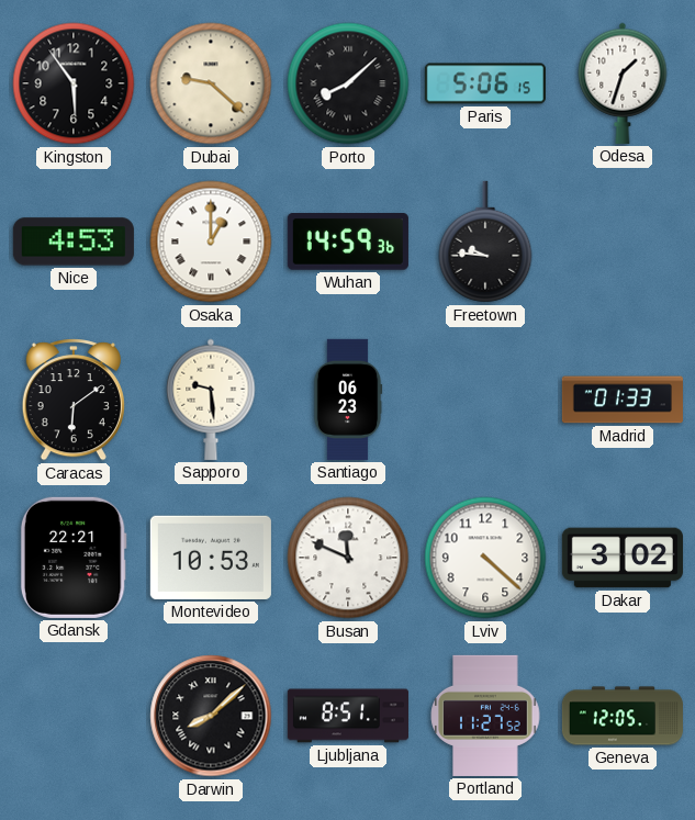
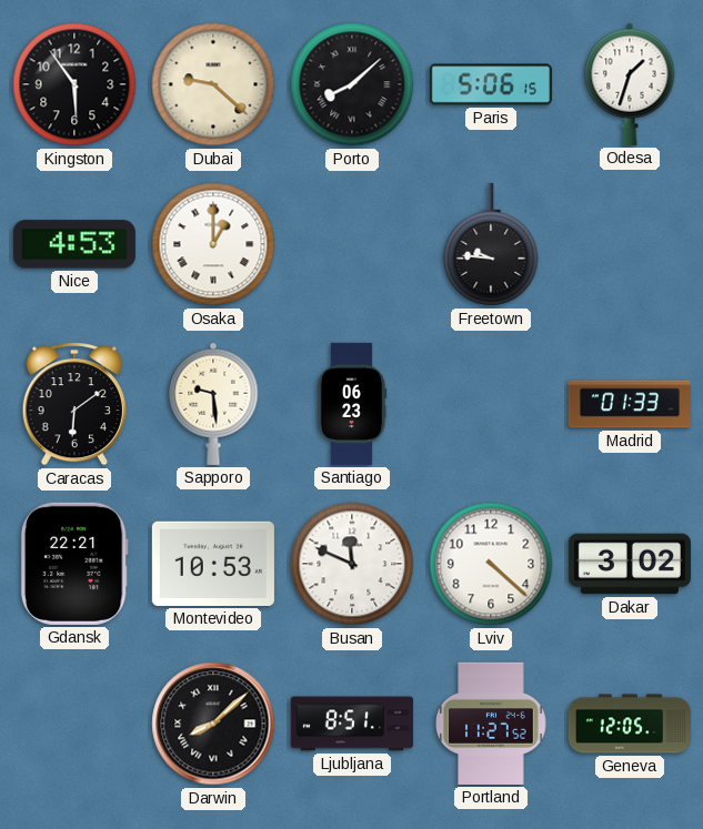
Wuhan: 14:59 -> none
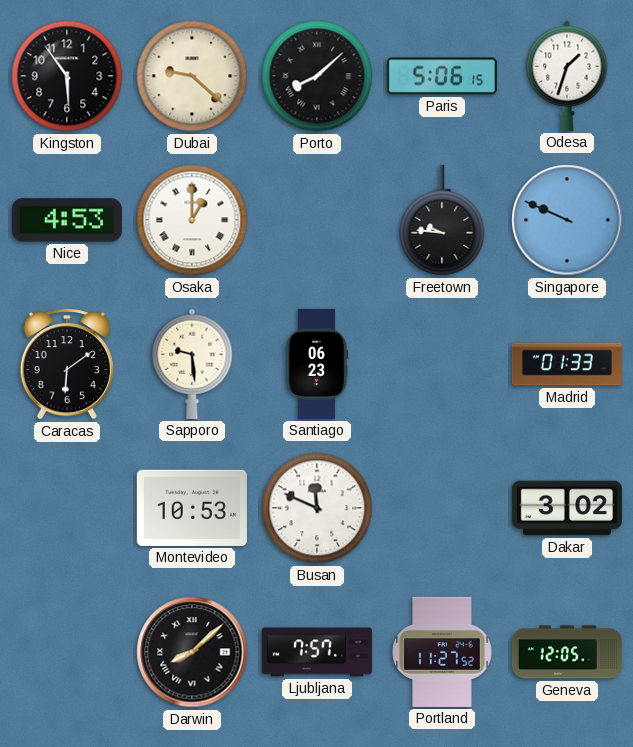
Singapore: none -> 9:49
Gdansk: 22:21 -> none
Lviv: 4:22 -> none
Ljubljana: 8:51 -> 7:57
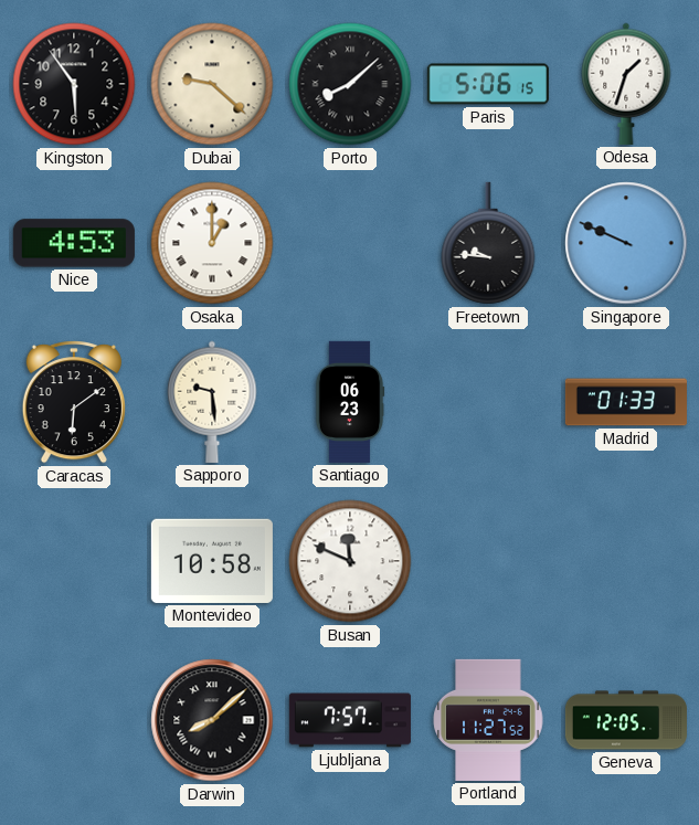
Montevideo: 10:53 -> 10:58
Dakar: 3:02 -> none
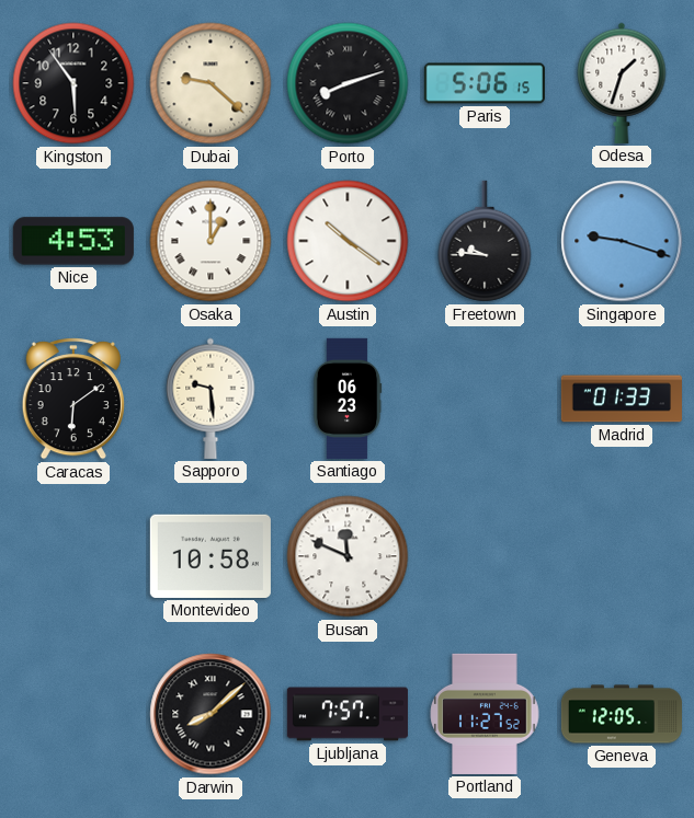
Porto: 8:08 -> 8:12
Austin: none -> 10:21
Singapore: 9:49 -> 9:18
